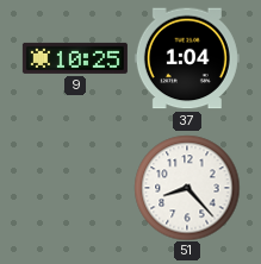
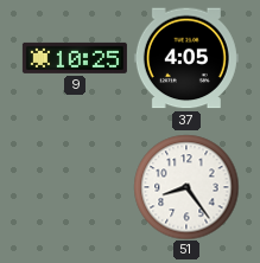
37: 1:04 -> 4:05
51: 8:23 -> 8:24
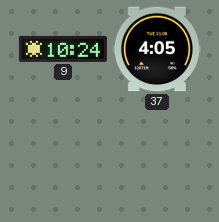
9: 10:25 -> 10:24
51: 8:24 -> none
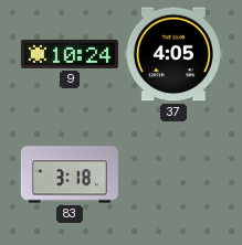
83: none -> 3:18
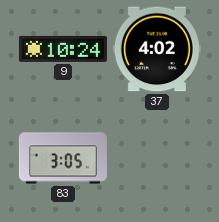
37: 4:05 -> 4:02
83: 3:18 -> 3:05
